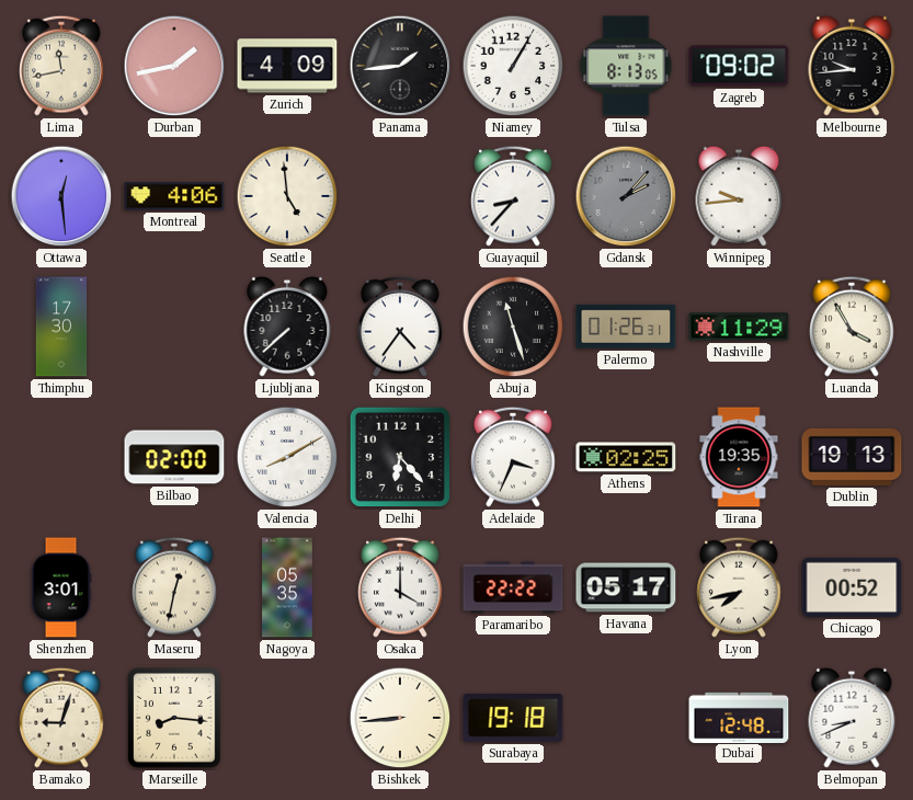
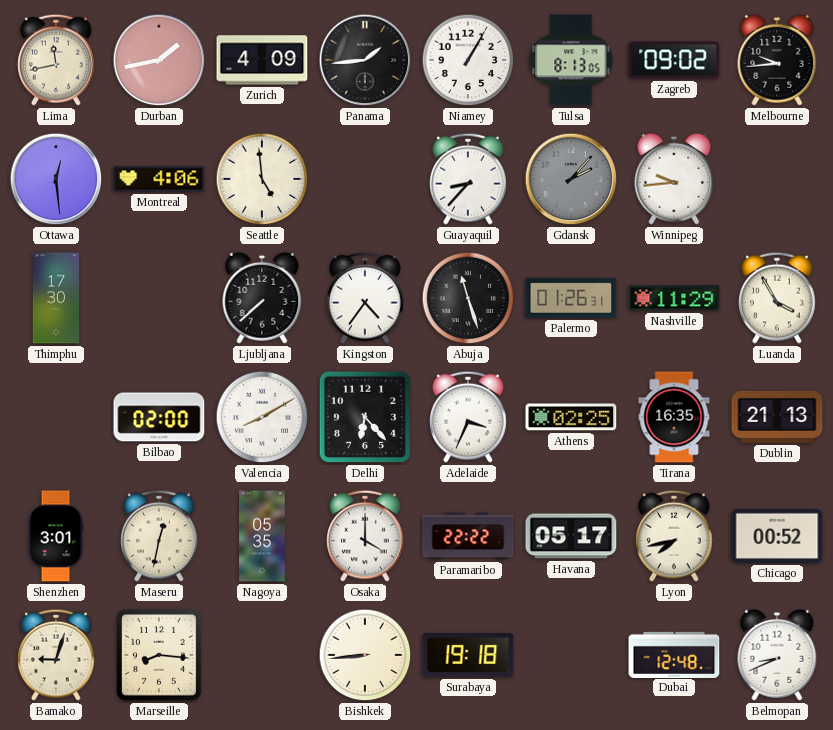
Tirana: 19:35 -> 16:35
Dublin: 19:13 -> 21:13
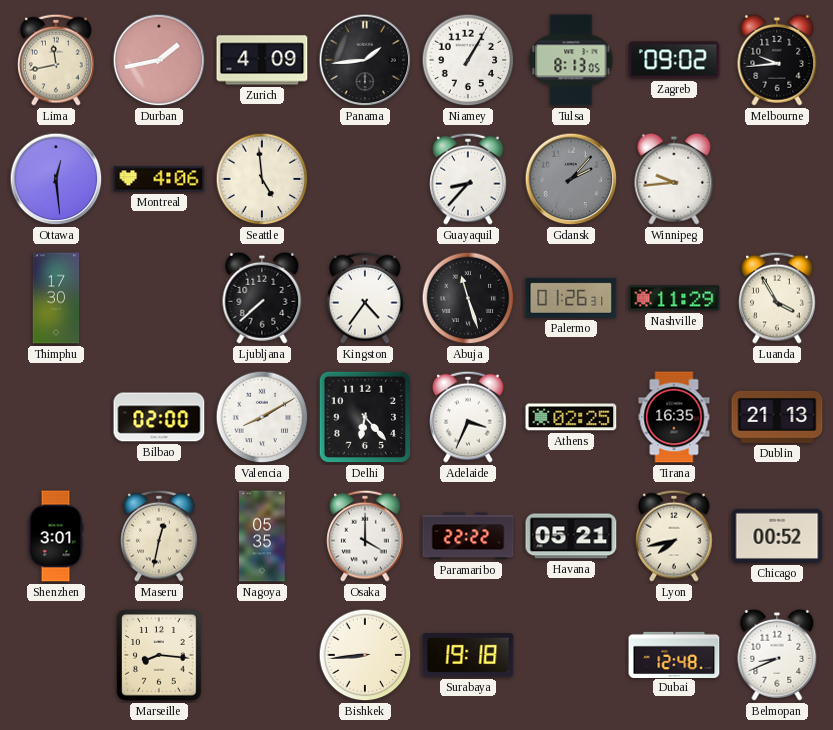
Havana: 05:17 -> 05:21
Bamako: 9:03 -> none
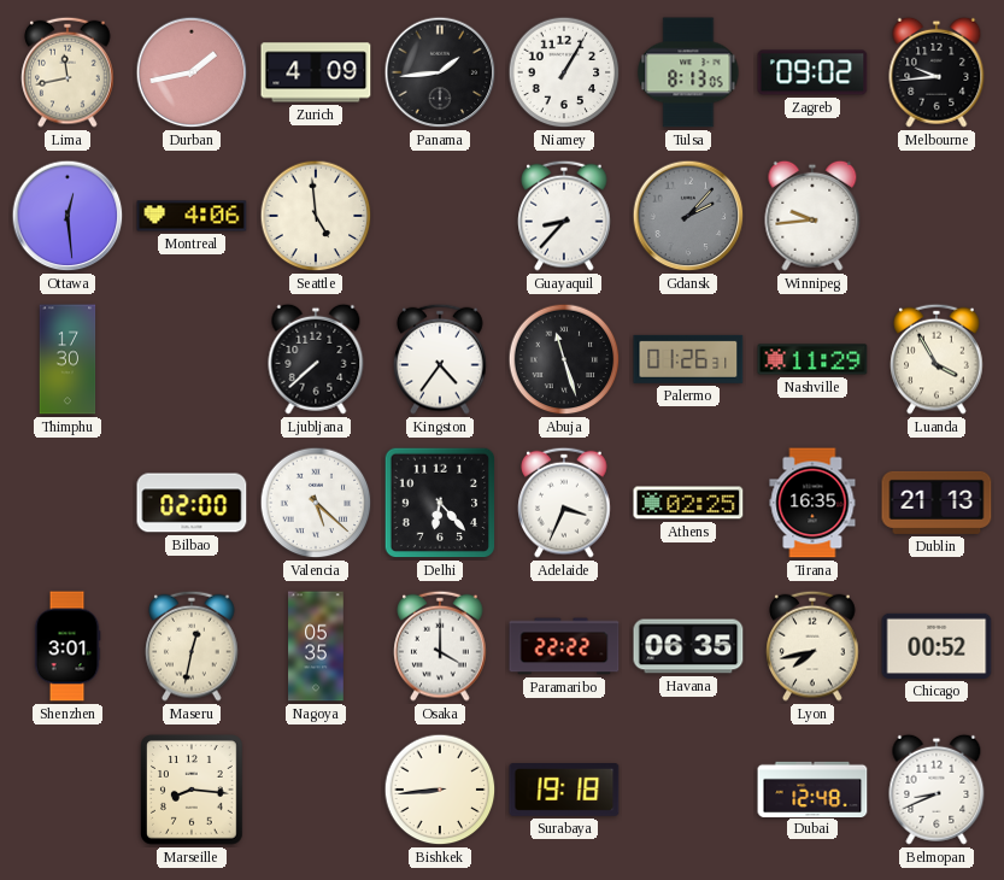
Valencia: 8:10 -> 5:22
Havana: 05:21 -> 06:35
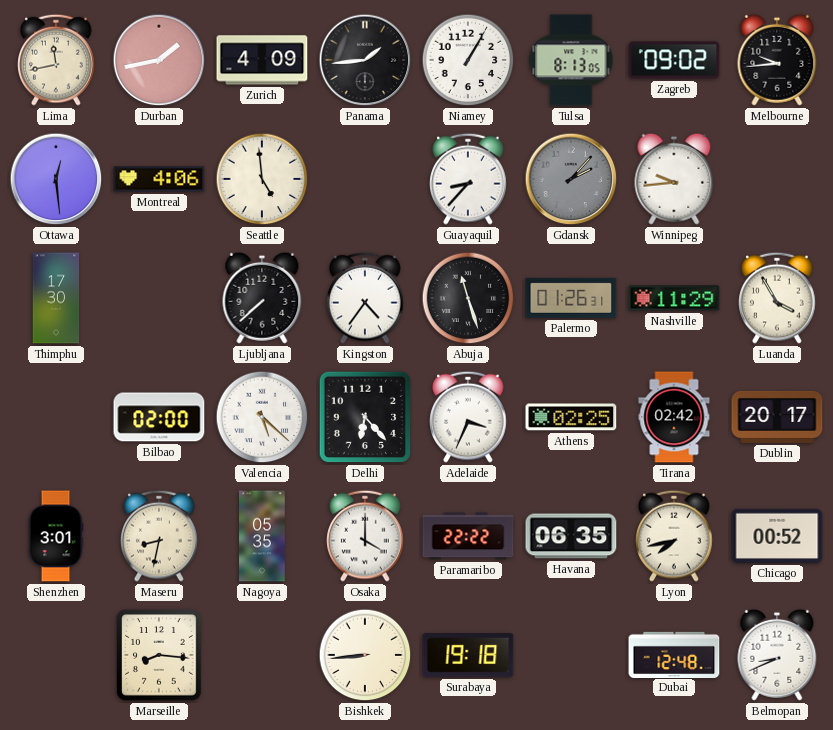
Tirana: 16:35 -> 02:42
Dublin: 21:13 -> 20:17
Maseru: 12:32 -> 8:32
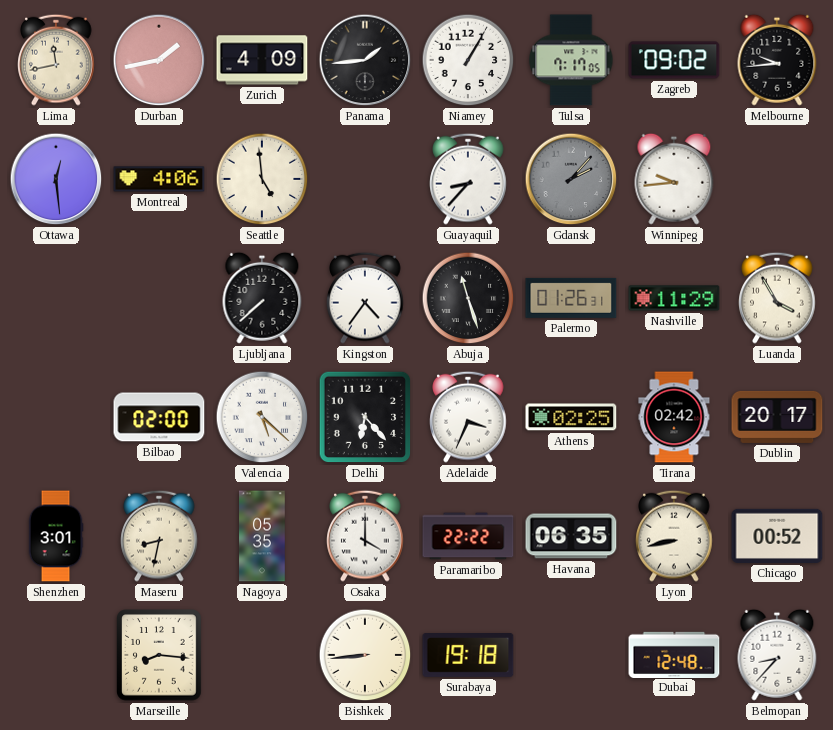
Tulsa: 8:13 -> 7:17
Thimphu: 17:30 -> none
Lyon: 7:43 -> 8:43
Belmopan: 8:41 -> 8:37
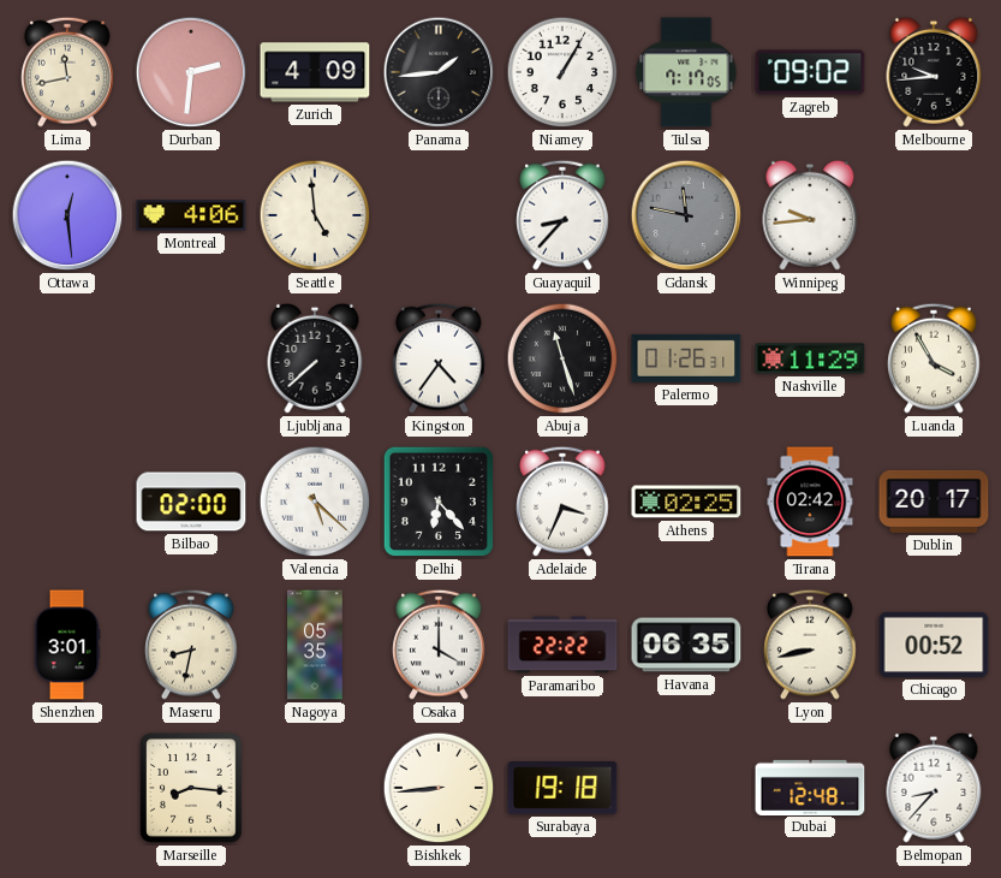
Durban: 1:43 -> 2:31
Gdansk: 2:07 -> 11:47
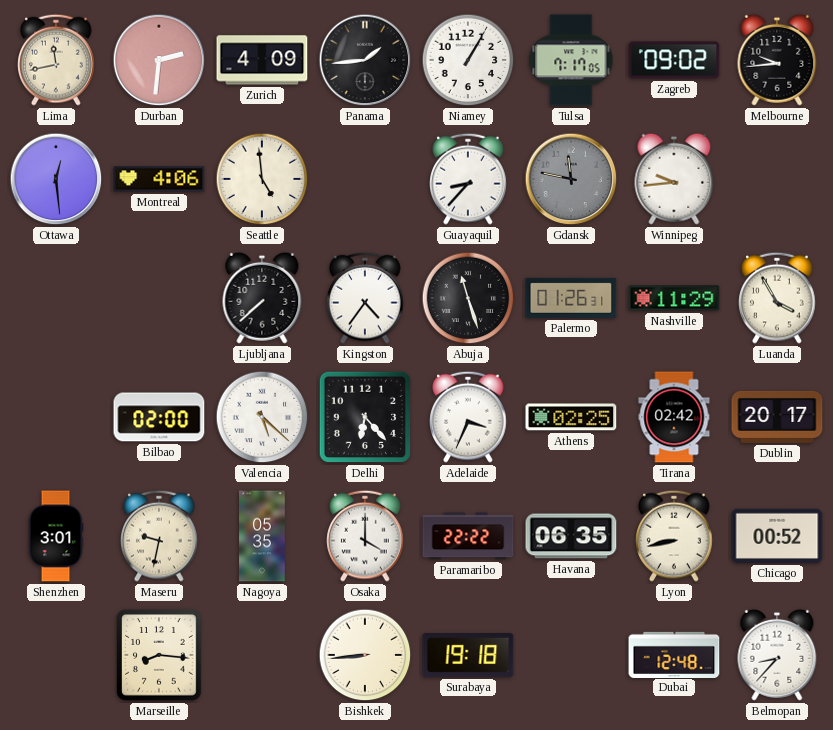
Maseru: 8:32 -> 9:32
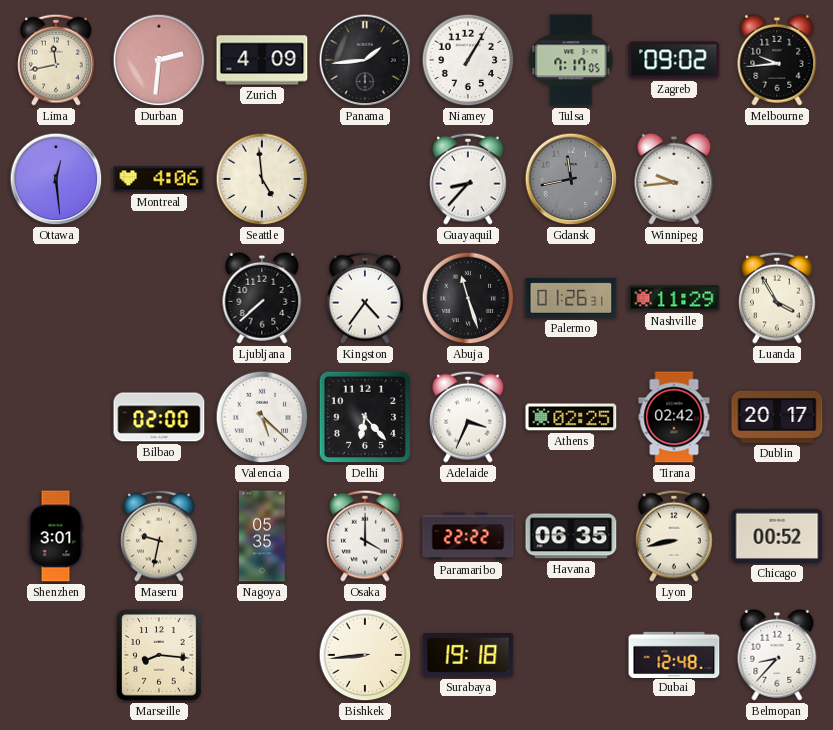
Gdansk: 11:47 -> 11:43
